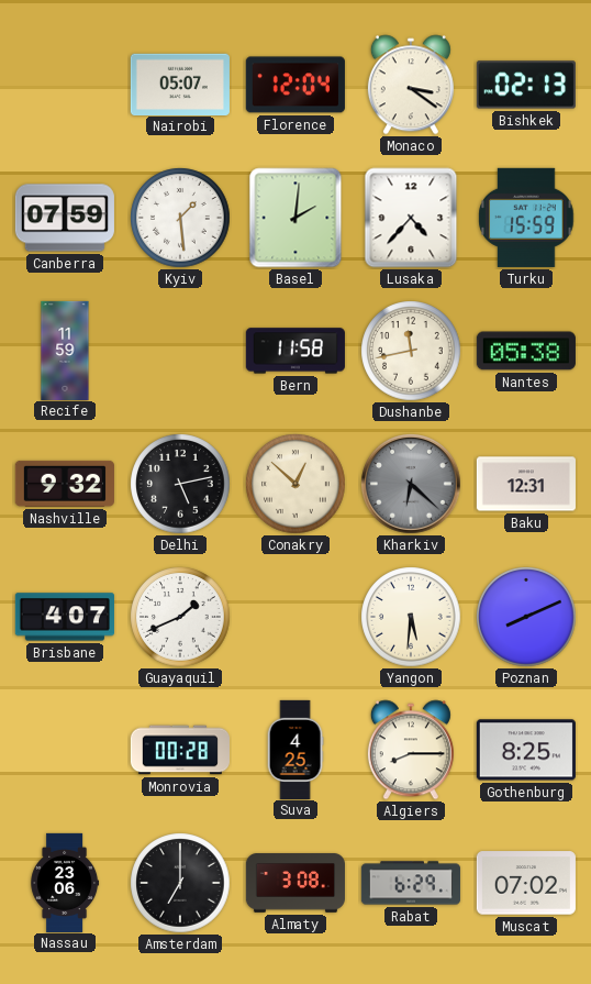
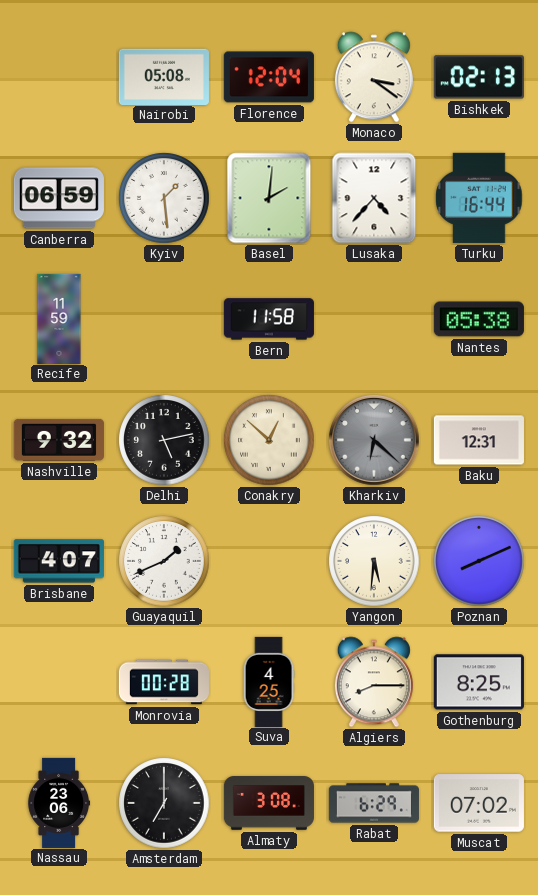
Nairobi: 05:07 -> 05:08
Canberra: 07:59 -> 06:59
Turku: 15:59 -> 16:44
Dushanbe: 11:43 -> none
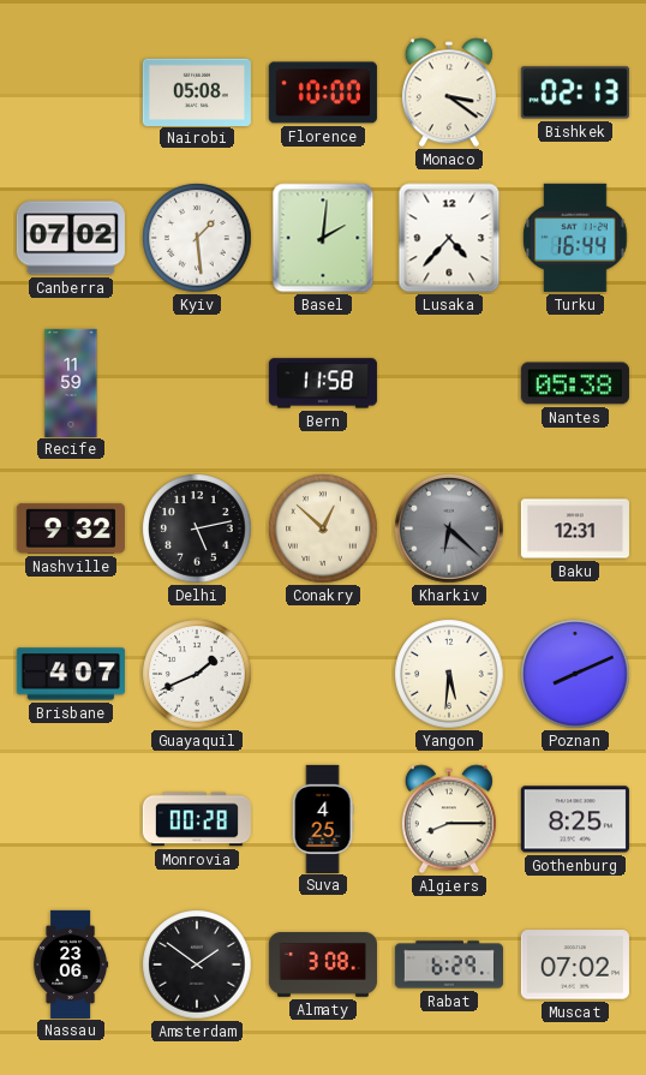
Florence: 12:04 -> 10:00
Canberra: 06:59 -> 07:02
Amsterdam: 7:00 -> 1:51
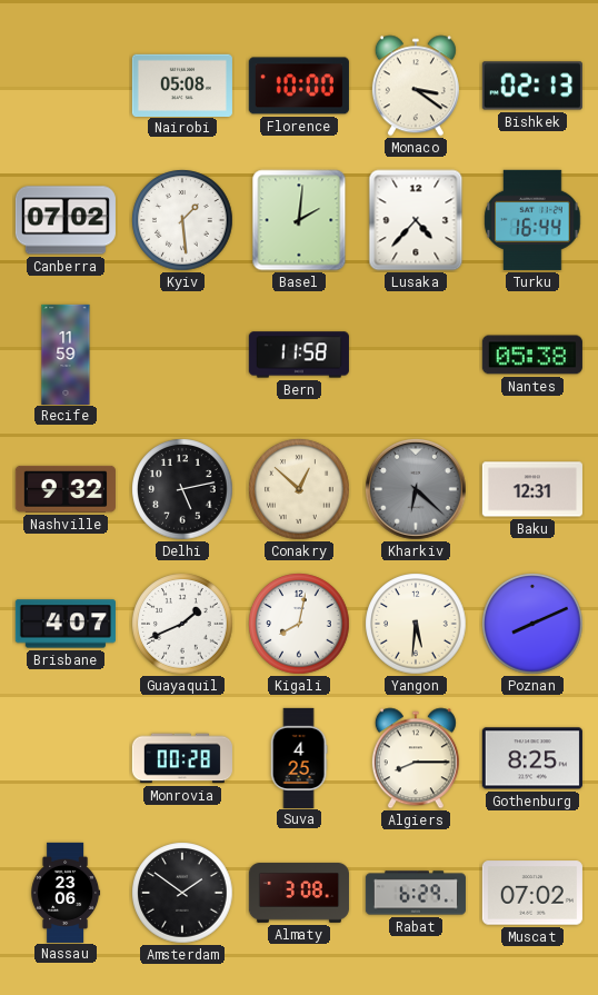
Kigali: none -> 8:02
